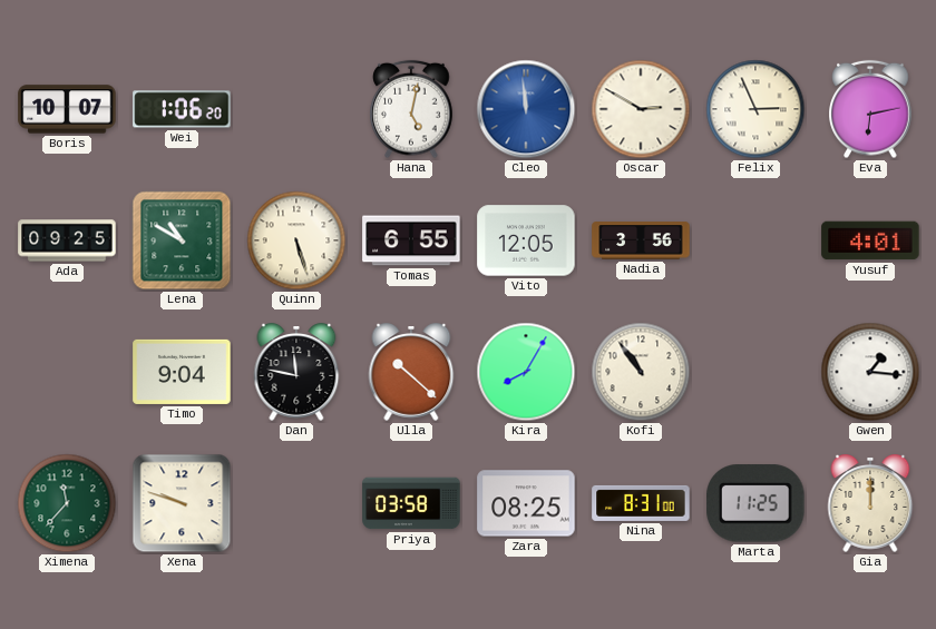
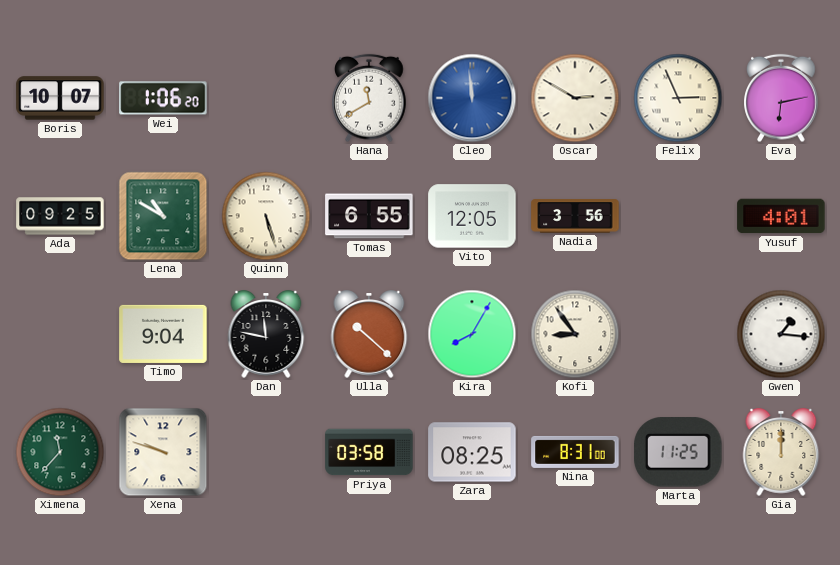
Hana: 5:02 -> 11:40
Kofi: 10:54 -> 8:54
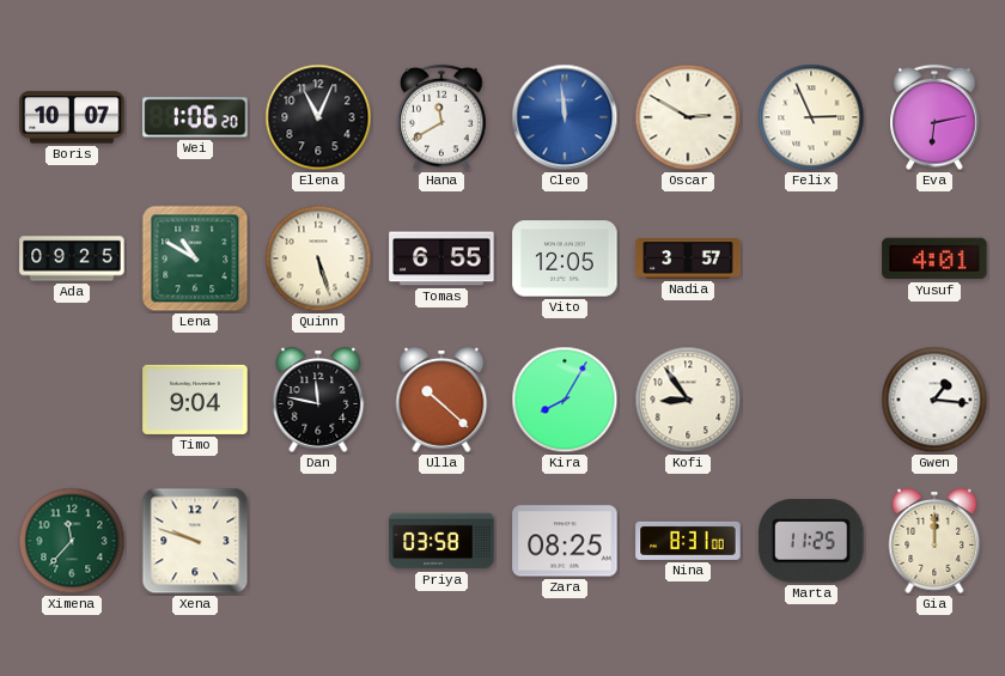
Elena: none -> 11:04
Nadia: 3:56 -> 3:57
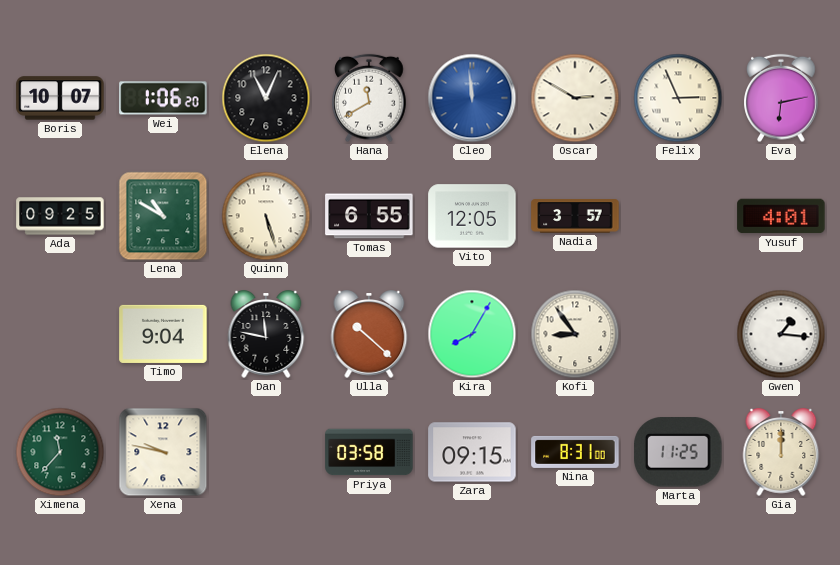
Xena: 9:48 -> 9:47
Zara: 08:25 -> 09:15
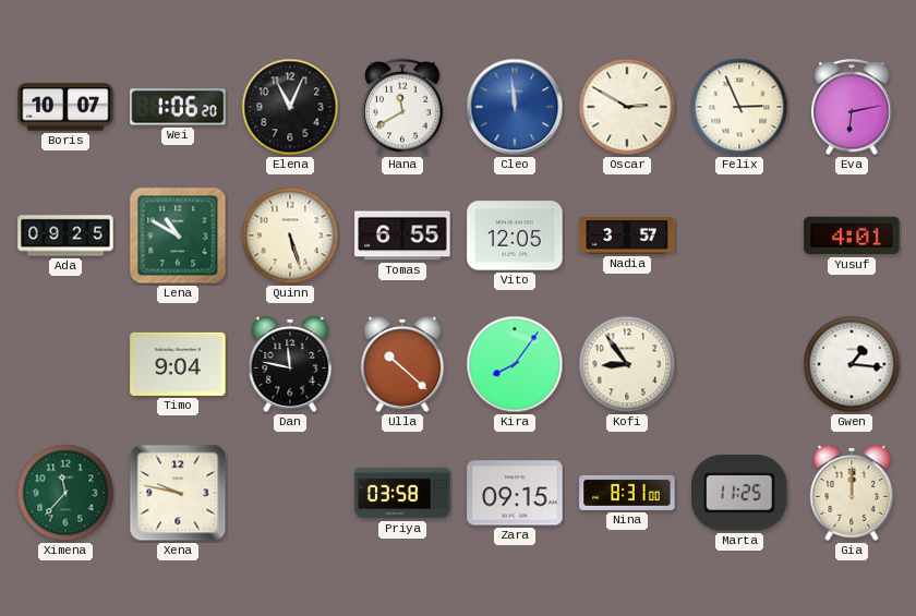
Kira: 8:05 -> 8:06
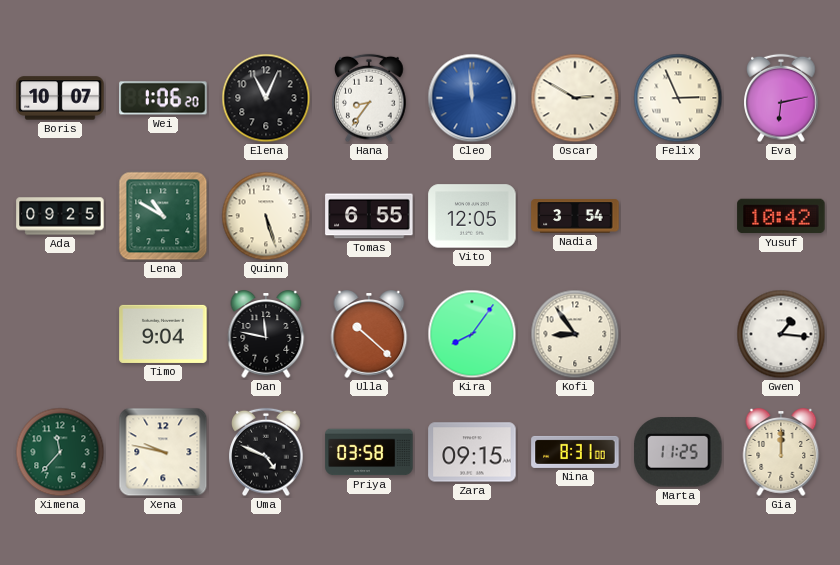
Hana: 11:40 -> 8:36
Nadia: 3:57 -> 3:54
Yusuf: 4:01 -> 10:42
Uma: none -> 4:49
